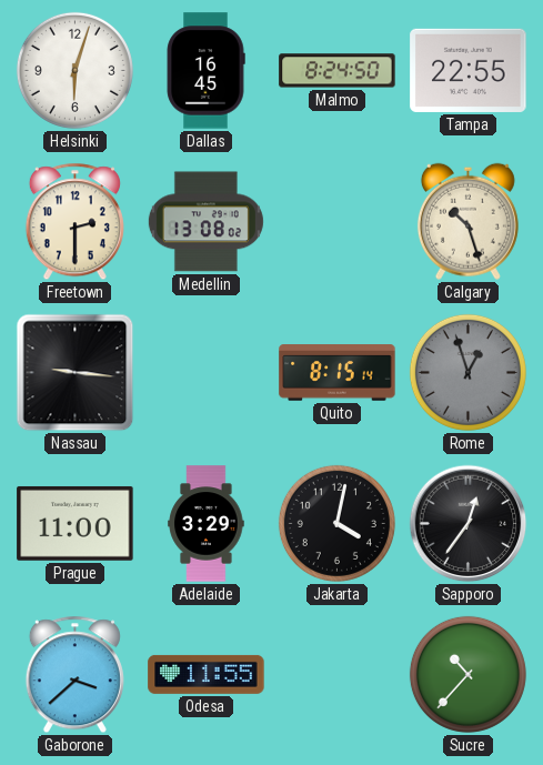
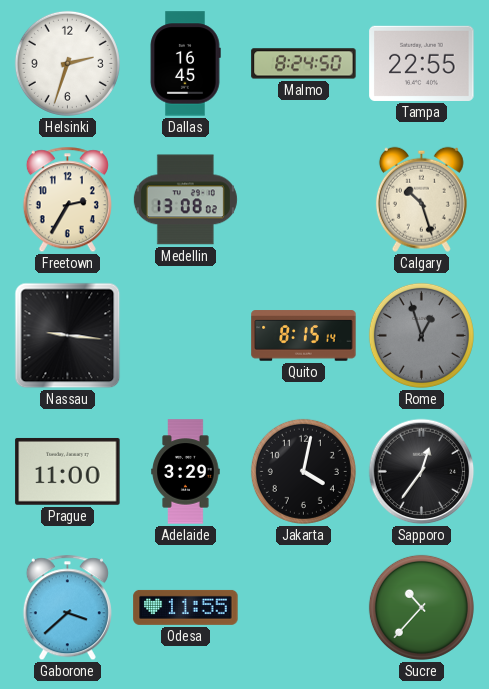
Helsinki: 6:03 -> 2:33
Freetown: 2:30 -> 2:35
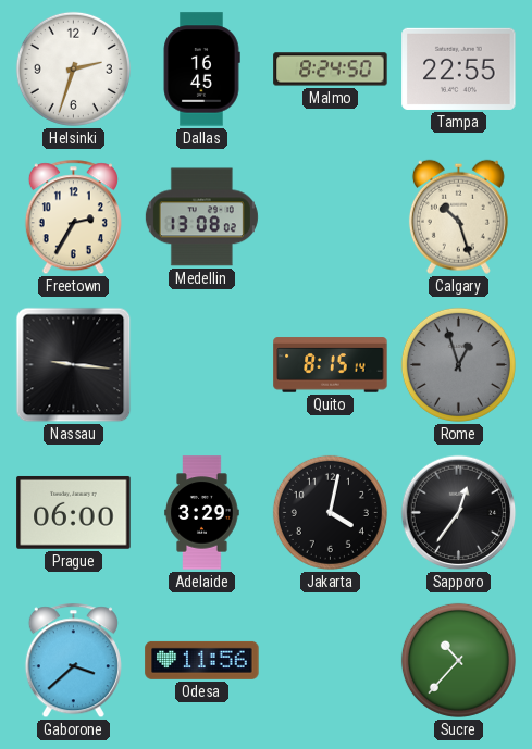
Prague: 11:00 -> 06:00
Odesa: 11:55 -> 11:56
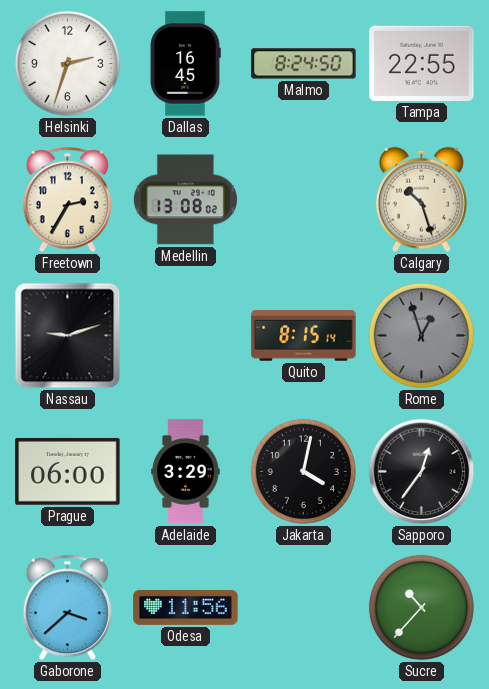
Nassau: 9:16 -> 9:12
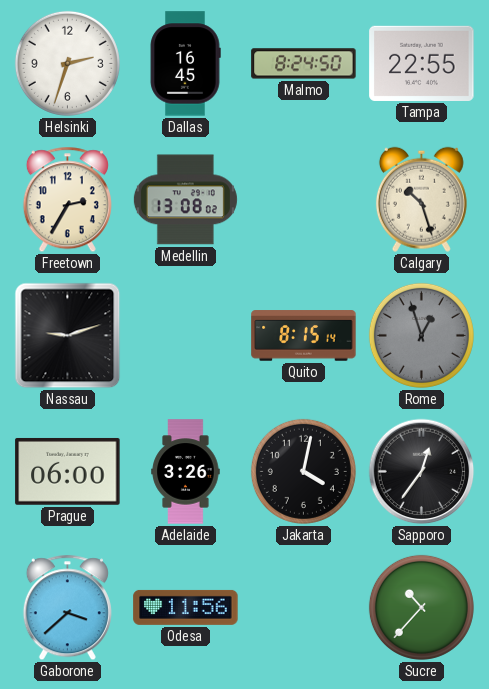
Adelaide: 3:29 -> 3:26
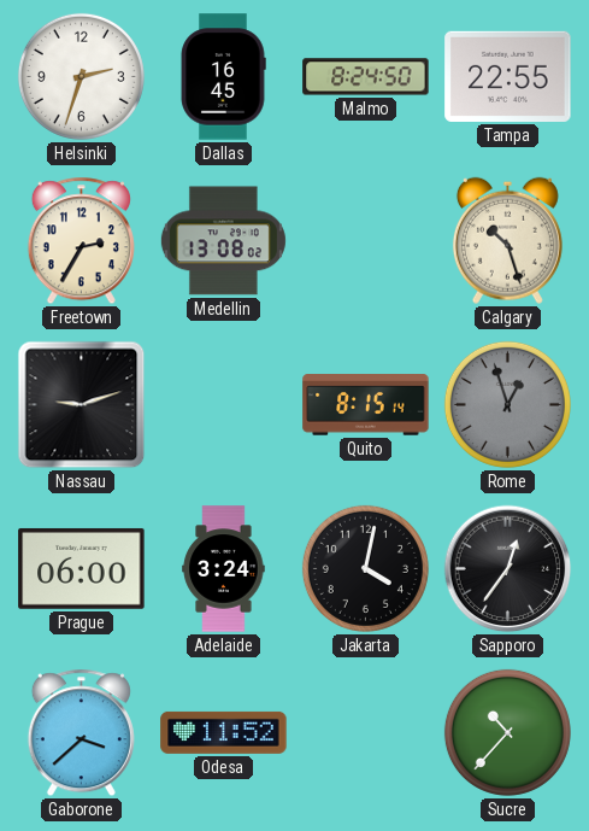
Adelaide: 3:26 -> 3:24
Odesa: 11:56 -> 11:52
